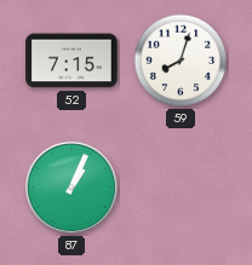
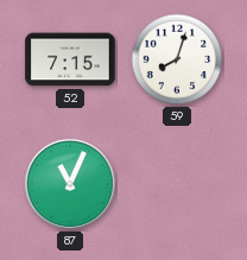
87: 1:04 -> 11:04
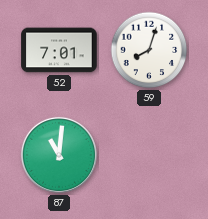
52: 7:15 -> 7:01
87: 11:04 -> 11:01
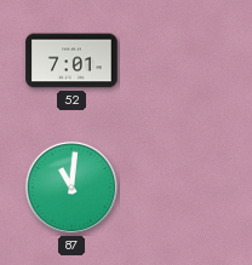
59: 8:03 -> none
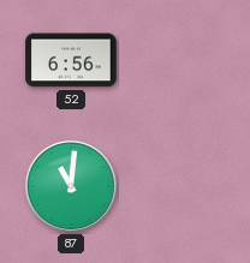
52: 7:01 -> 6:56
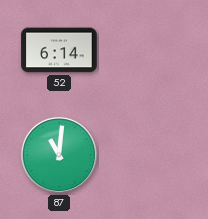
52: 6:56 -> 6:14
